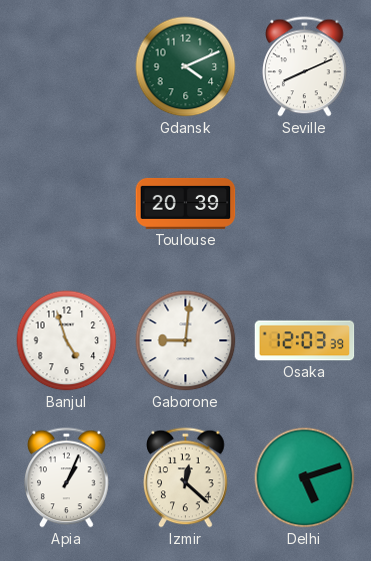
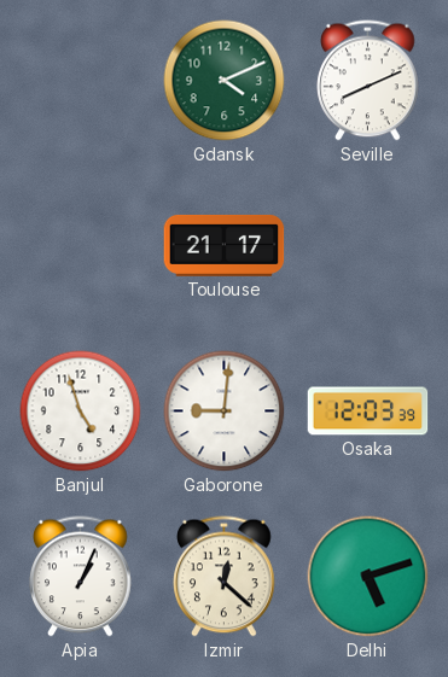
Toulouse: 20:39 -> 21:17
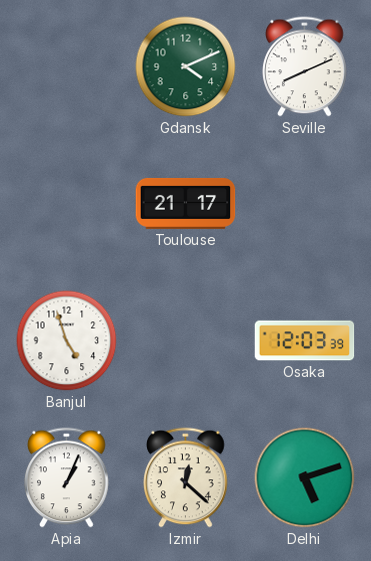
Gaborone: 9:01 -> none
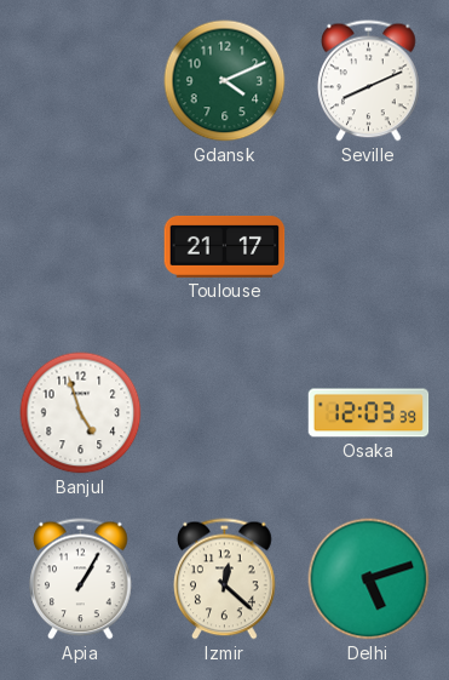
Apia: 1:04 -> 1:05
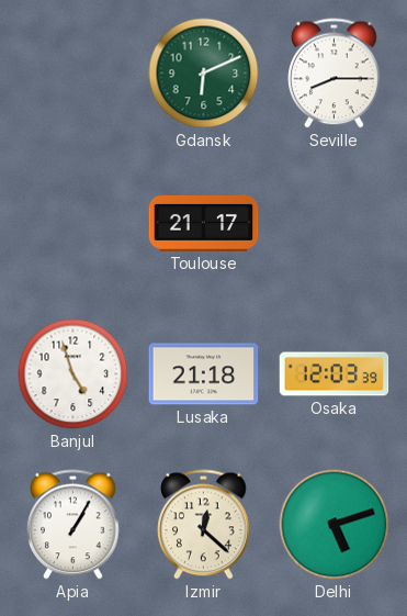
Gdansk: 4:11 -> 6:11
Seville: 8:11 -> 8:15
Lusaka: none -> 21:18
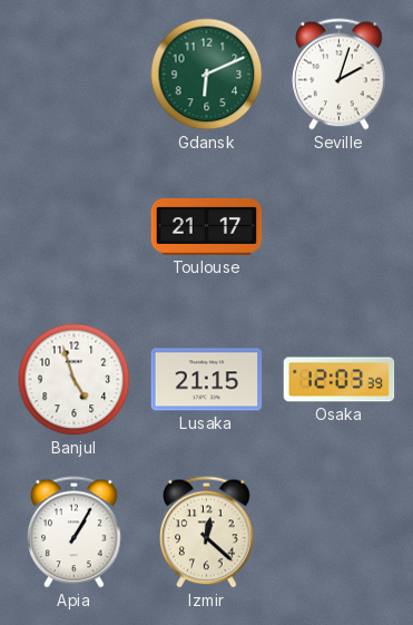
Seville: 8:15 -> 2:03
Lusaka: 21:18 -> 21:15
Delhi: 5:12 -> none
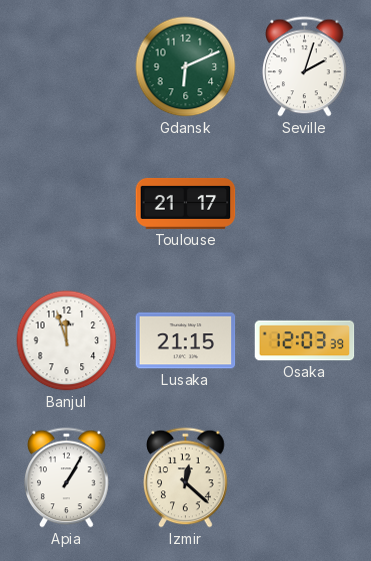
Banjul: 4:57 -> 11:57
